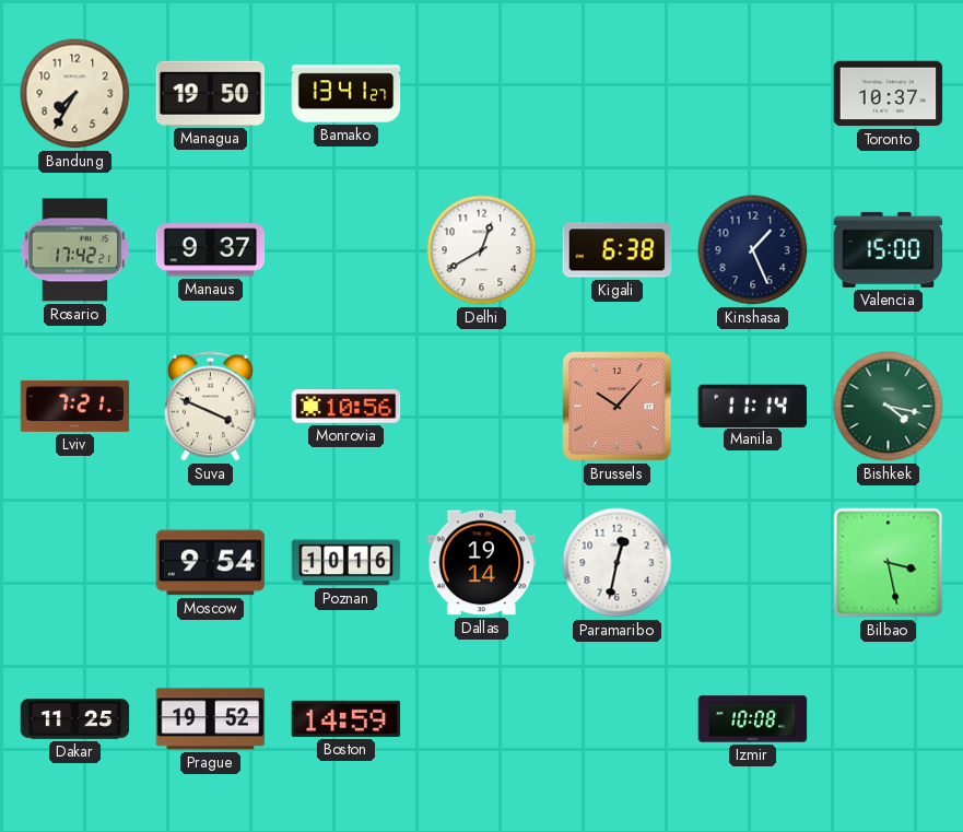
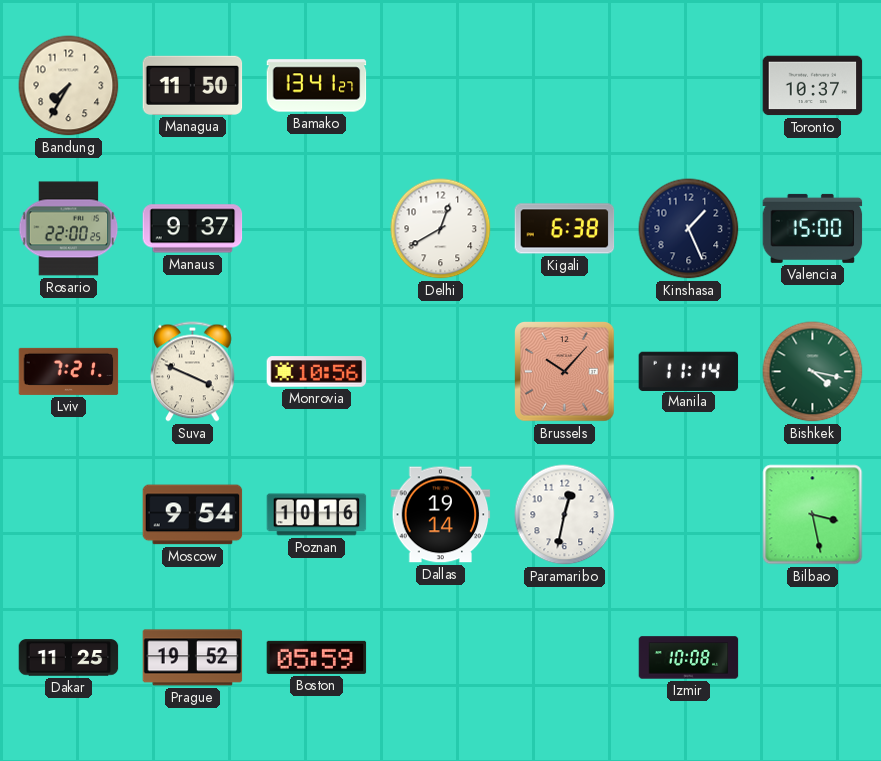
Managua: 19:50 -> 11:50
Rosario: 17:42 -> 22:00
Boston: 14:59 -> 05:59
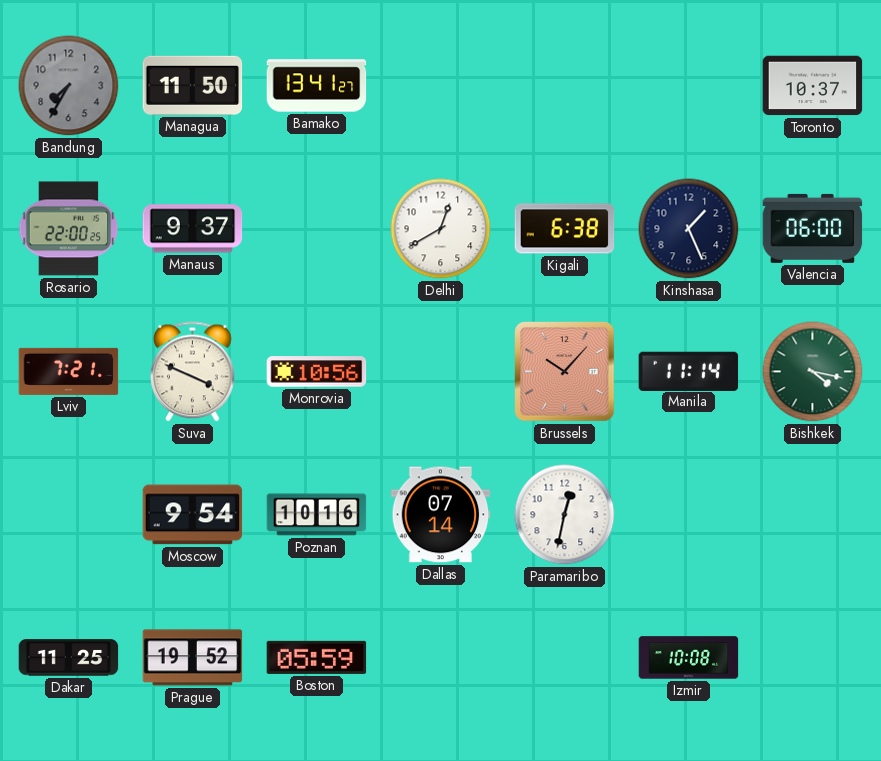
Bandung dial: cream -> grey
Valencia: 15:00 -> 06:00
Dallas: 19:14 -> 07:14
Bilbao: 3:28 -> none
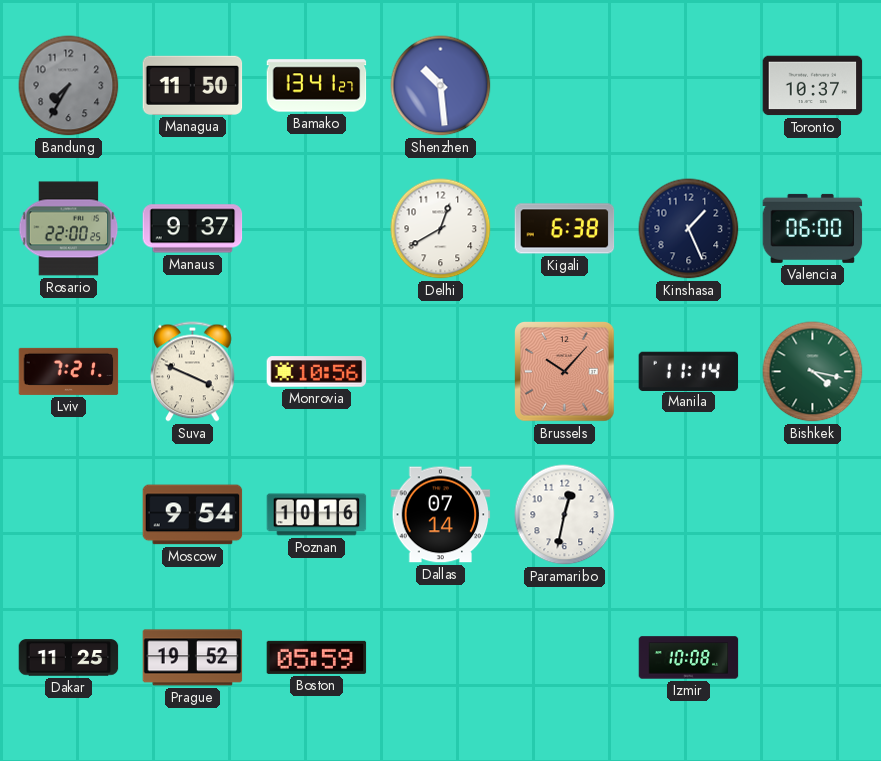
Shenzhen: none -> 10:29
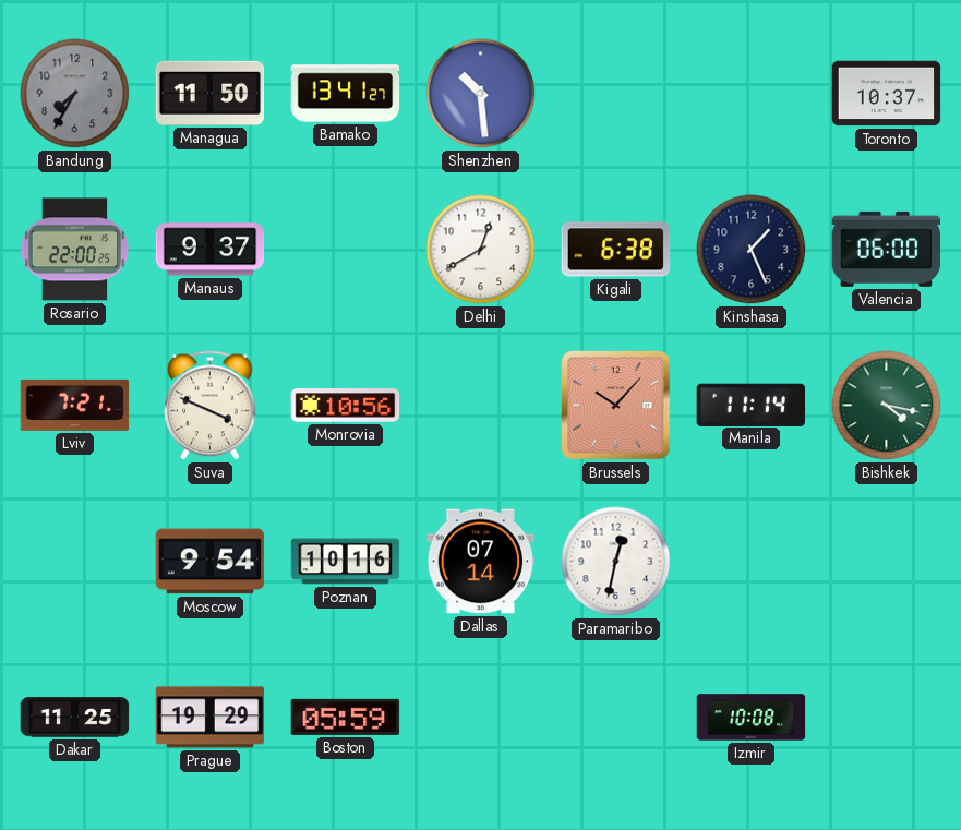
Prague: 19:52 -> 19:29
